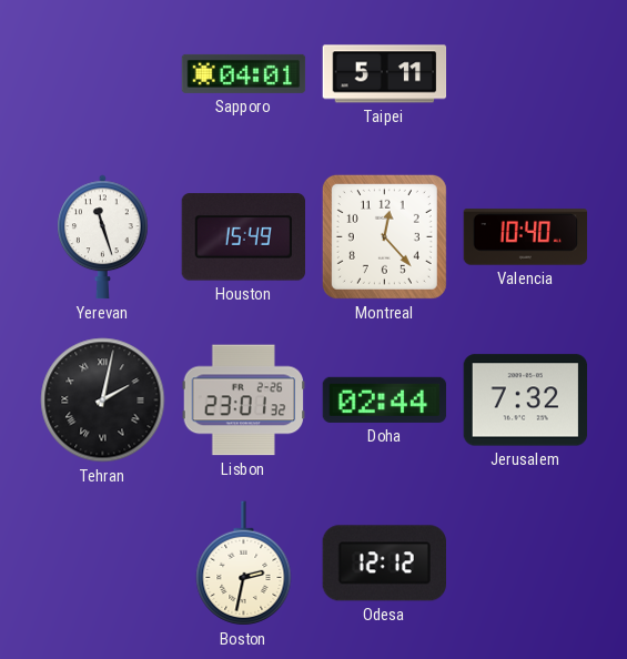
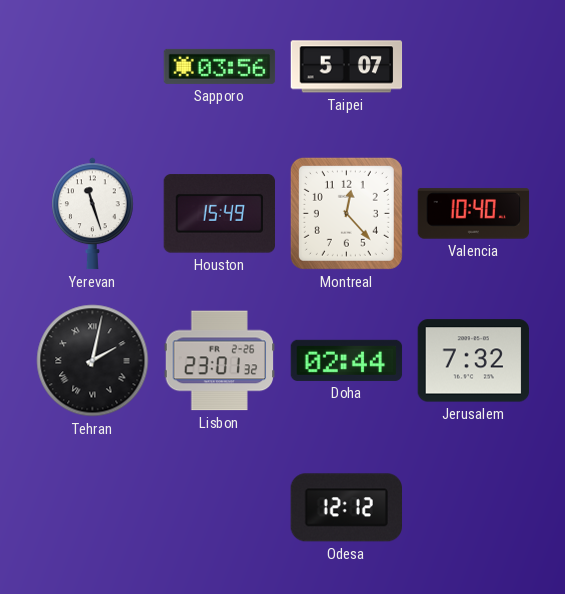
Sapporo: 04:01 -> 03:56
Taipei: 5:11 -> 5:07
Boston: 2:32 -> none
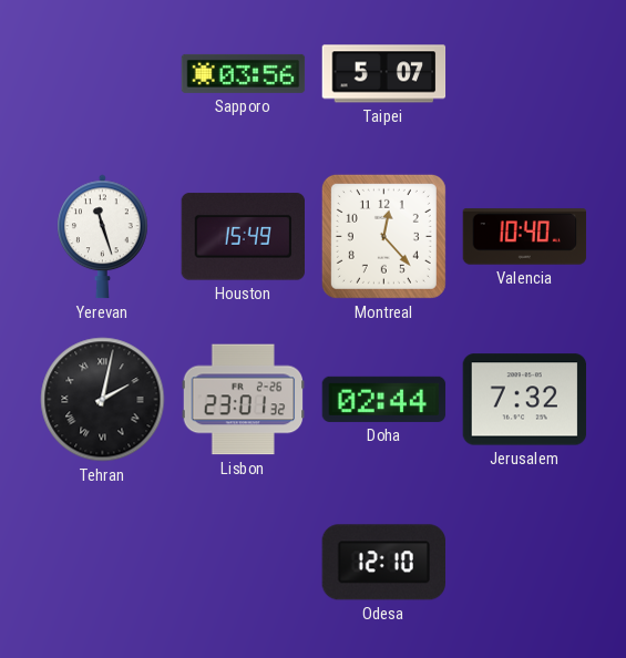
Odesa: 12:12 -> 12:10
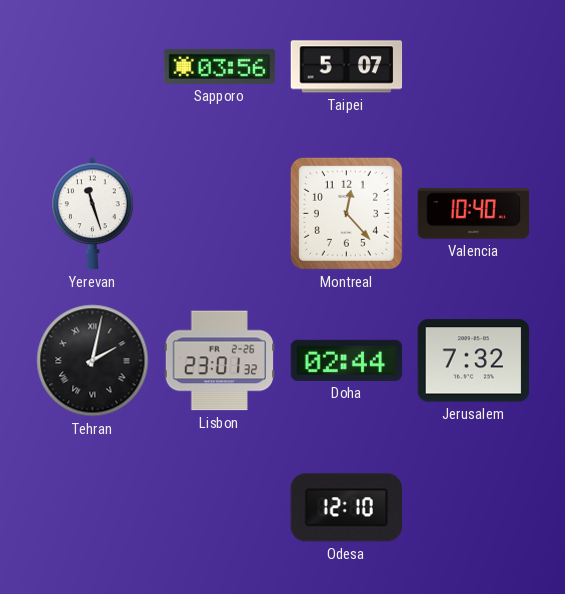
Houston: 15:49 -> none
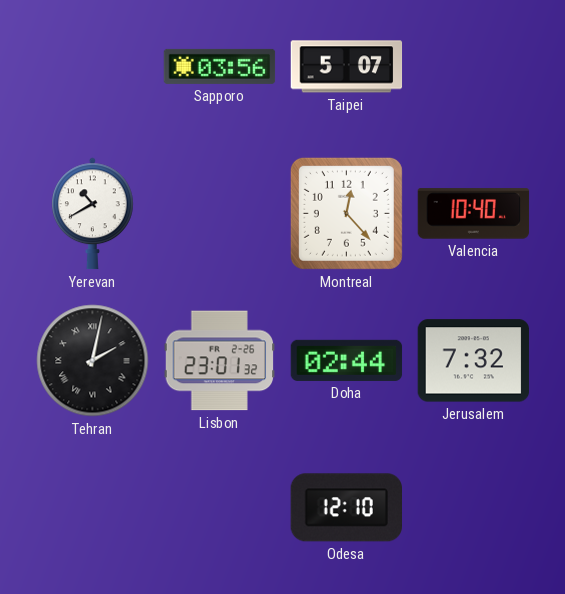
Yerevan: 11:27 -> 10:40
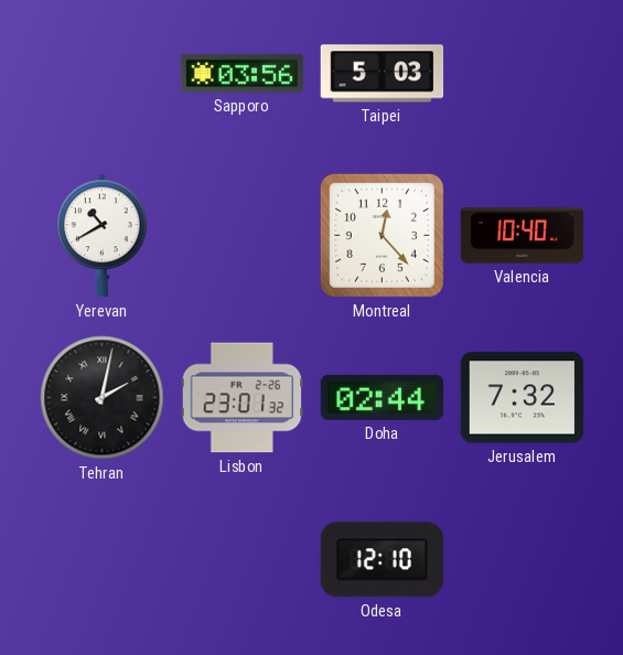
Taipei: 5:07 -> 5:03
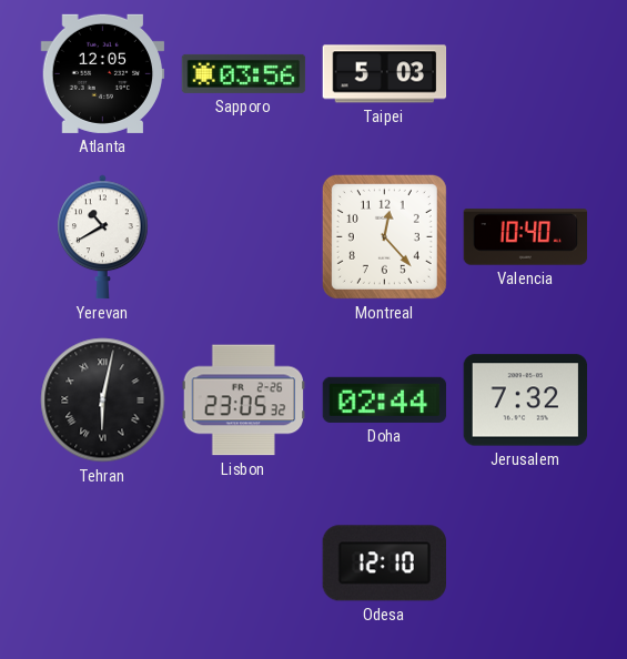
Atlanta: none -> 12:05
Tehran: 2:02 -> 6:02
Lisbon: 23:01 -> 23:05
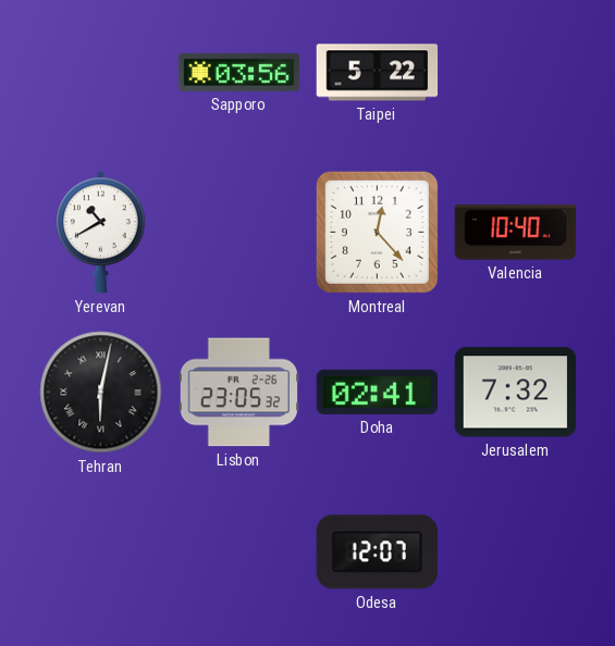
Atlanta: 12:05 -> none
Taipei: 5:03 -> 5:22
Doha: 02:44 -> 02:41
Odesa: 12:10 -> 12:07
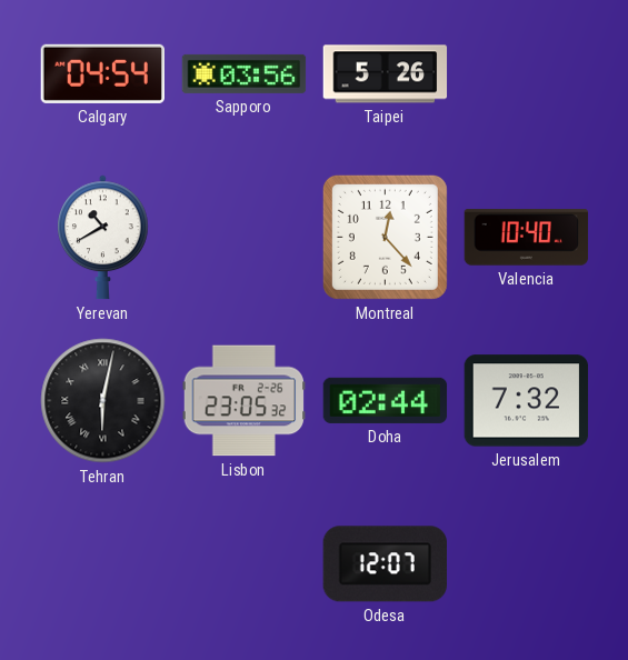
Calgary: none -> 04:54
Taipei: 5:22 -> 5:26
Doha: 02:41 -> 02:44
